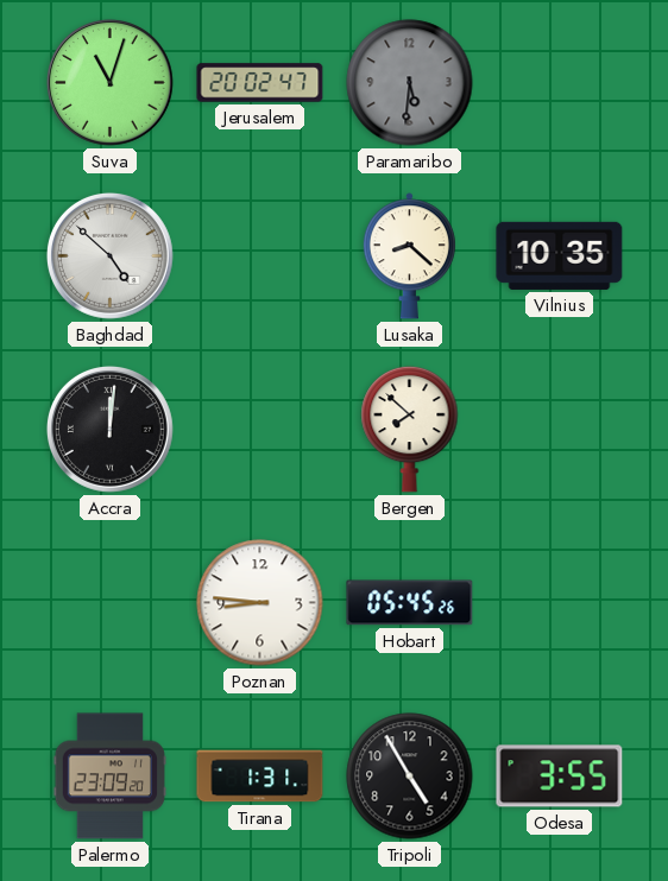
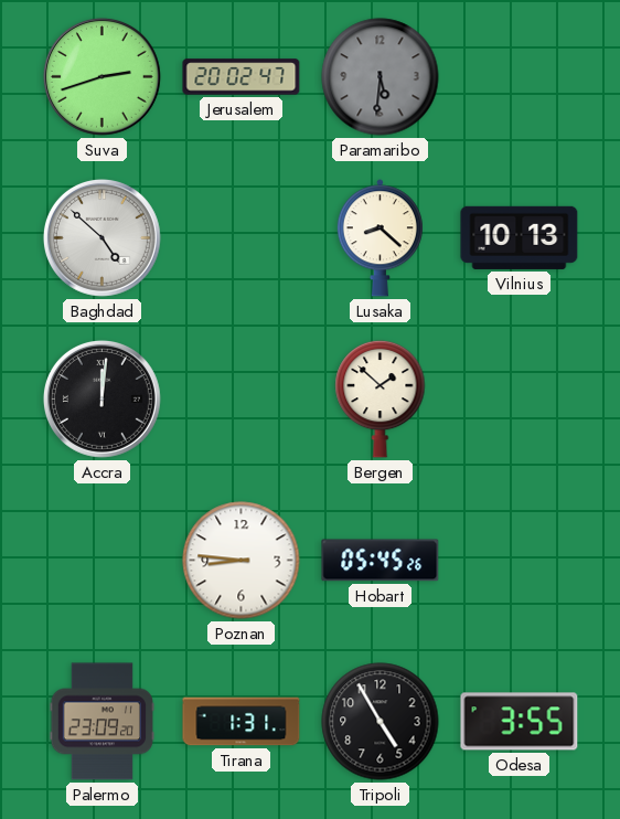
Suva: 11:03 -> 2:42
Vilnius: 10:35 -> 10:13
Bergen: 7:52 -> 1:52
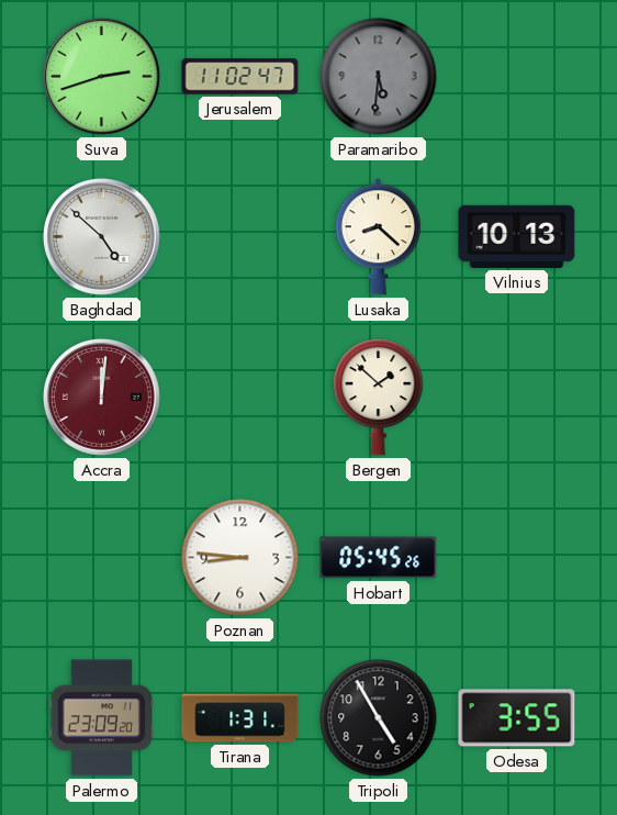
Jerusalem: 20:02 -> 11:02
Accra dial: black -> burgundy
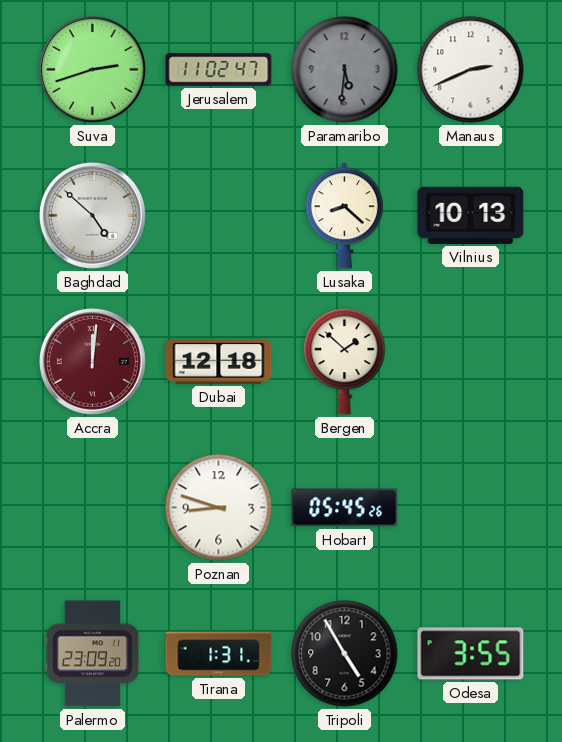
Manaus: none -> 2:41
Dubai: none -> 12:18
Poznan: 8:46 -> 8:48
